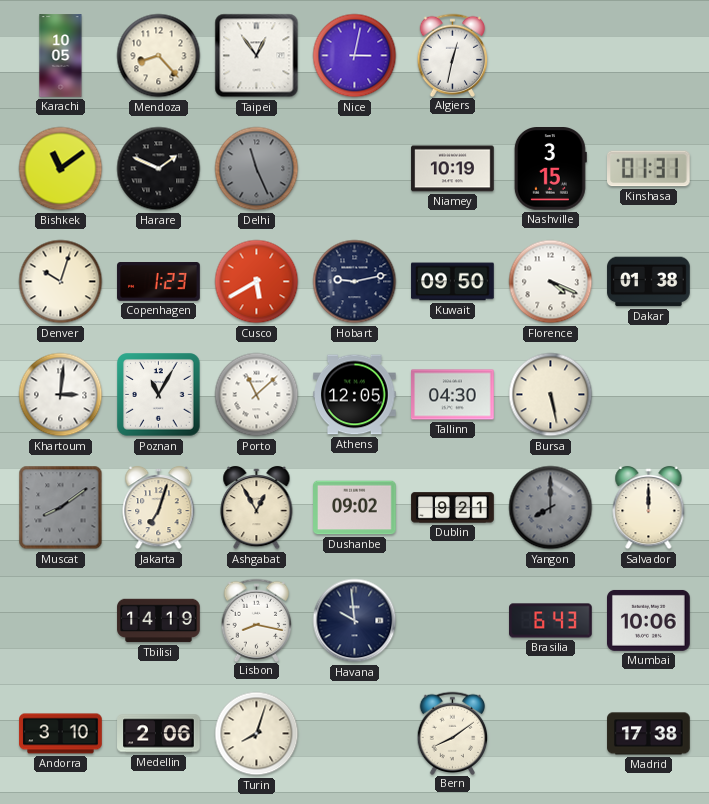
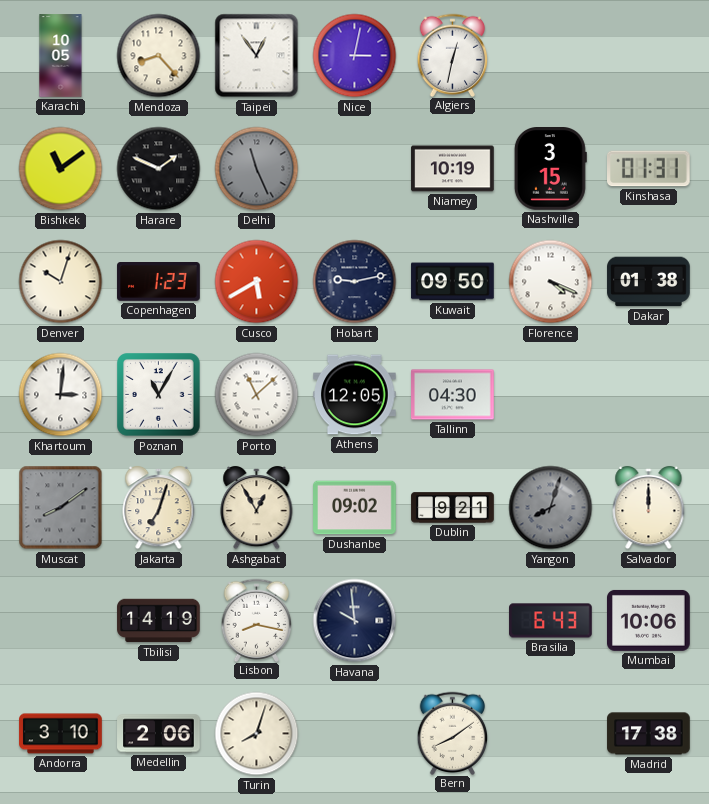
Bursa: 5:28 -> none
Yangon: 8:00 -> 8:03
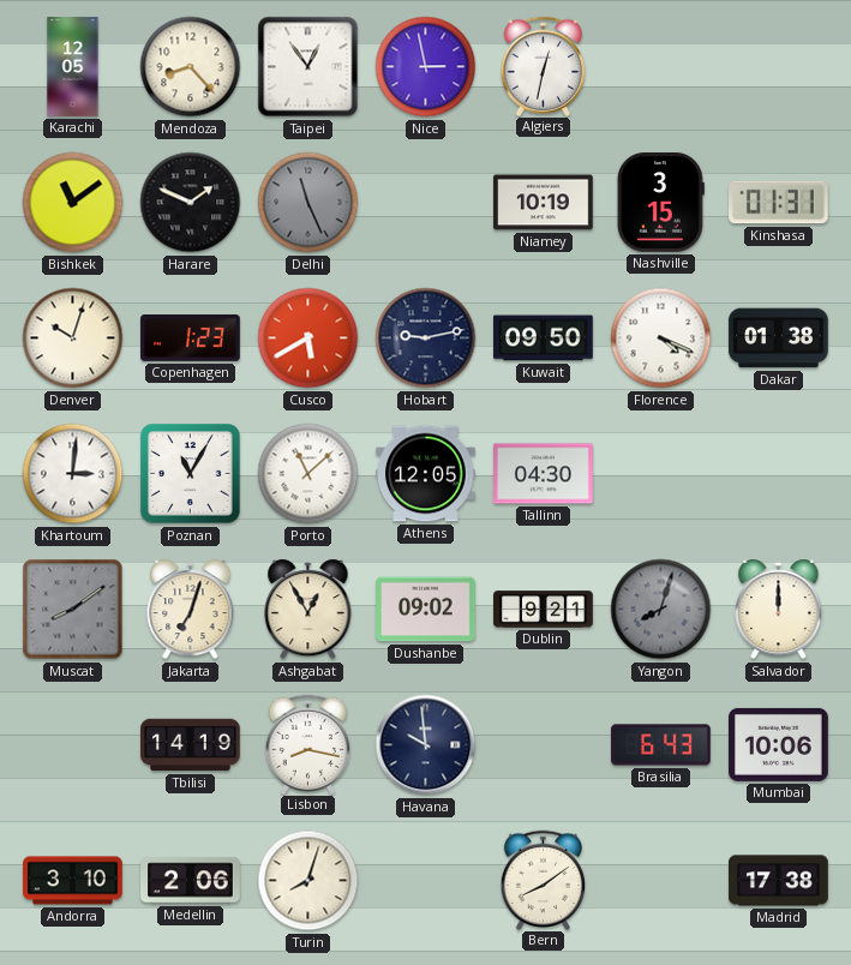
Karachi: 10:05 -> 12:05
Nice: 3:02 -> 2:58
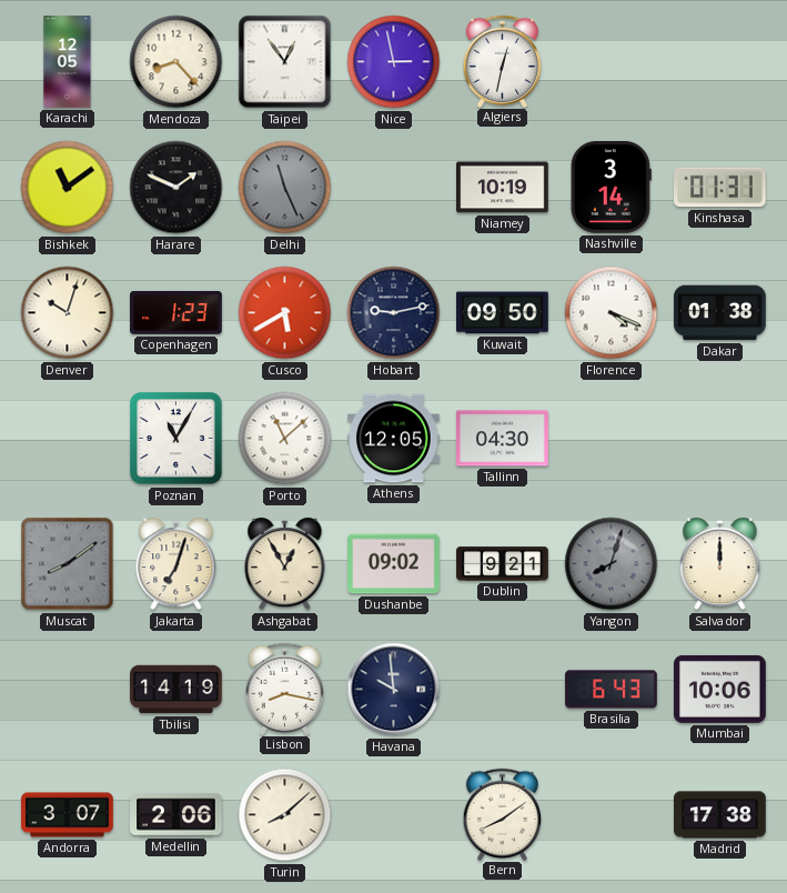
Nashville: 3:15 -> 3:14
Khartoum: 3:01 -> none
Andorra: 3:10 -> 3:07
Turin: 8:03 -> 8:08
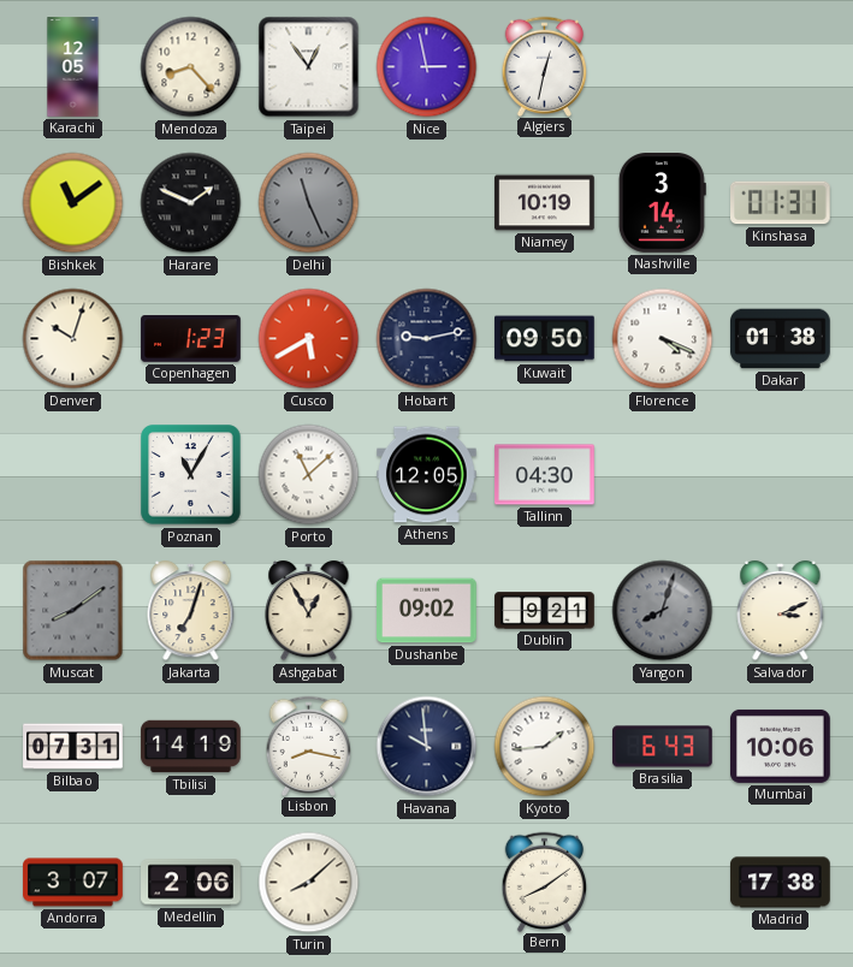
Salvador: 12:00 -> 3:11
Bilbao: none -> 07:31
Kyoto: none -> 1:44
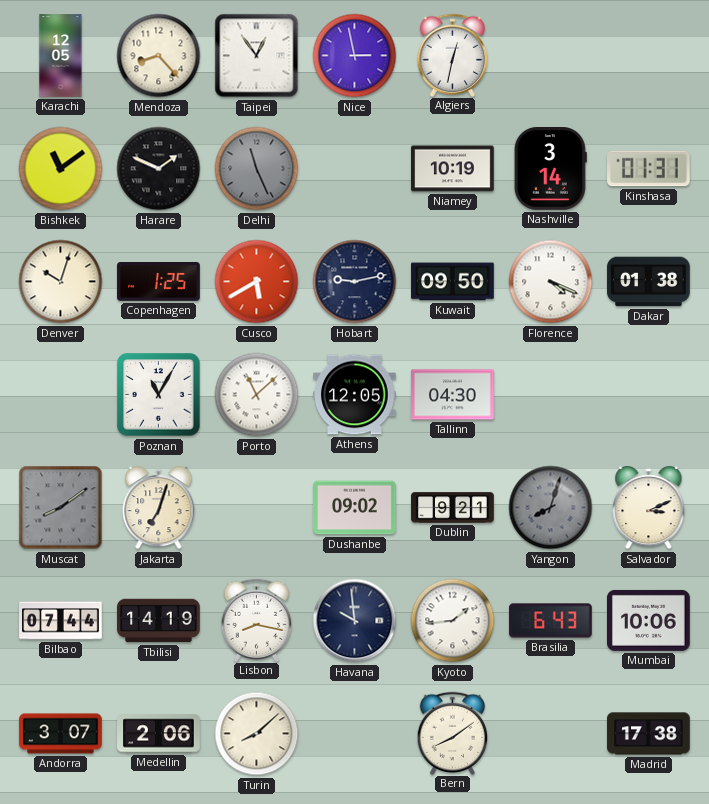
Copenhagen: 1:23 -> 1:25
Ashgabat: 12:55 -> none
Bilbao: 07:31 -> 07:44
